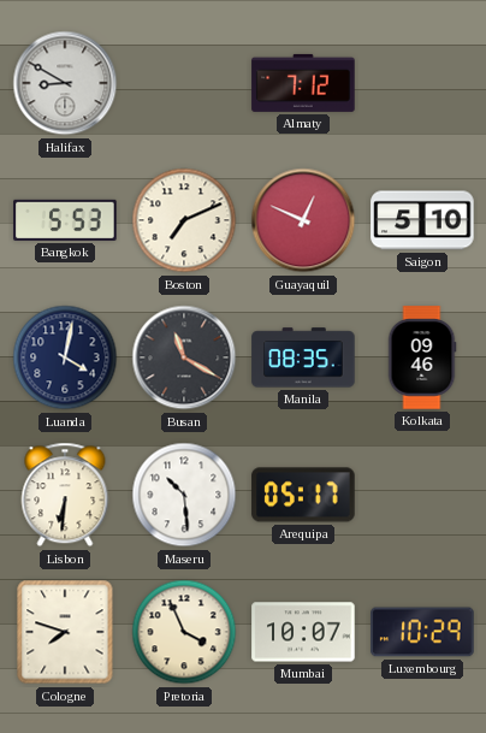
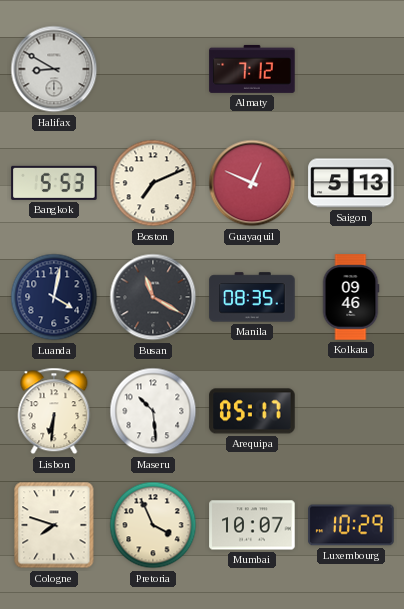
Saigon: 5:10 -> 5:13
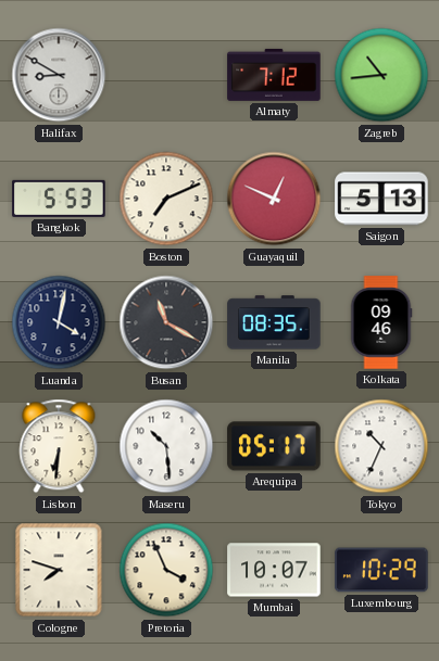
Zagreb: none -> 10:44
Tokyo: none -> 10:34
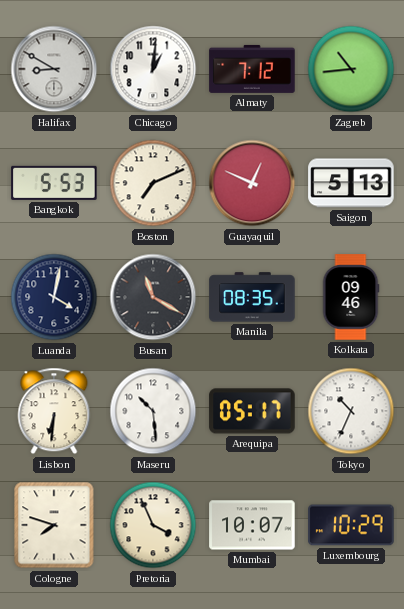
Chicago: none -> 1:01
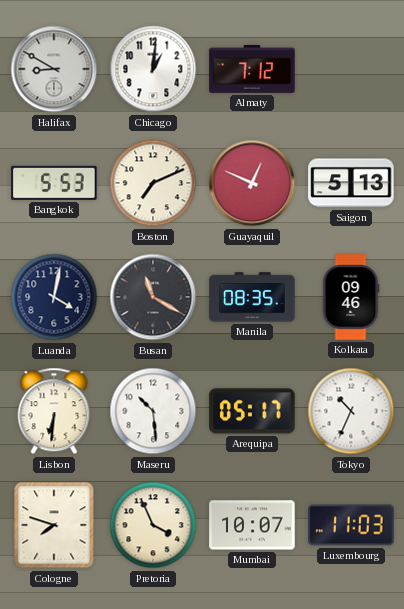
Zagreb: 10:44 -> none
Luxembourg: 10:29 -> 11:03
